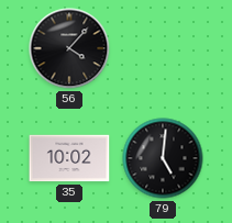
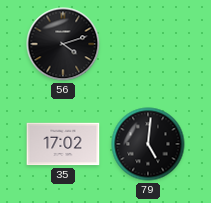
56: 4:07 -> 4:12
35: 10:02 -> 17:02
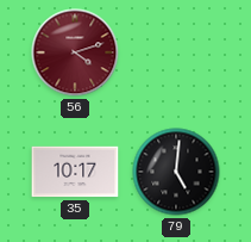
56 dial: black -> burgundy
35: 17:02 -> 10:17
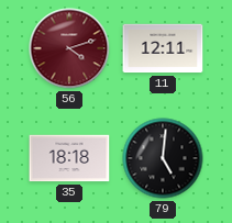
11: none -> 12:11
35: 10:17 -> 18:18
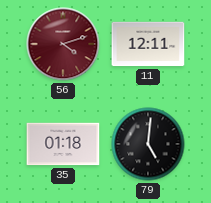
35: 18:18 -> 01:18
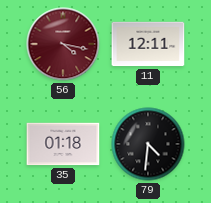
56: 4:12 -> 4:17
79: 5:01 -> 4:31
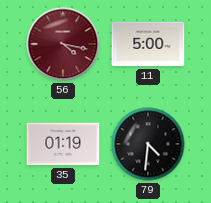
11: 12:11 -> 5:00
35: 01:18 -> 01:19
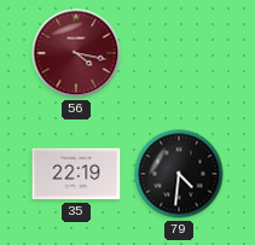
11: 5:00 -> none
35: 01:19 -> 22:19
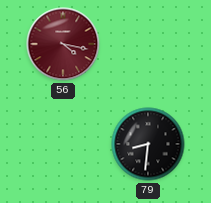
35: 22:19 -> none
79: 4:31 -> 8:31
